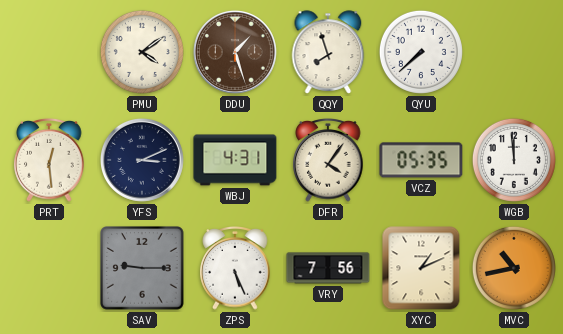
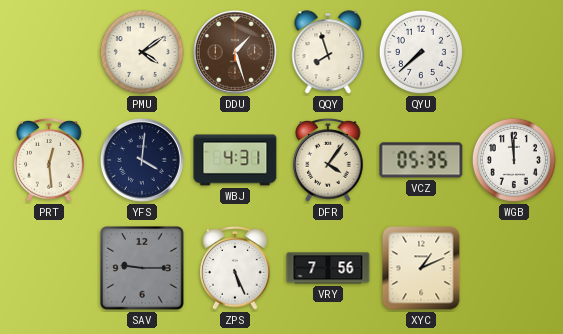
YFS: 3:11 -> 4:01
MVC: 10:43 -> none
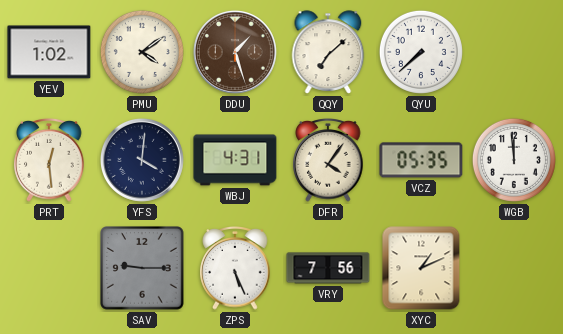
YEV: none -> 1:02
QQY: 7:57 -> 7:08
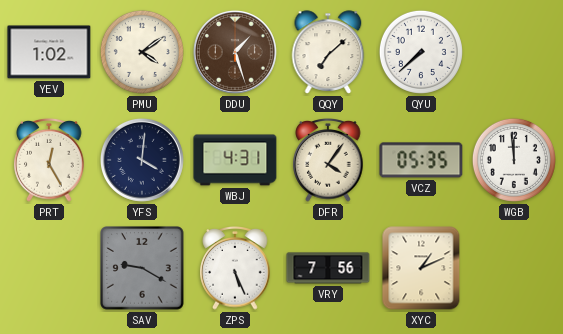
PRT: 12:29 -> 12:25
SAV: 9:15 -> 9:20
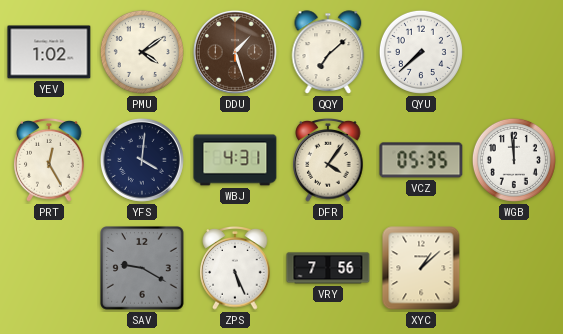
XYC: 1:11 -> 1:08
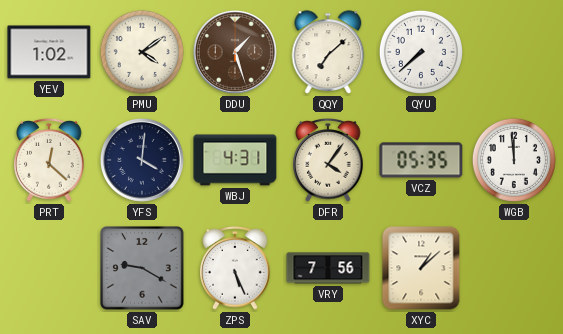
PRT: 12:25 -> 12:22
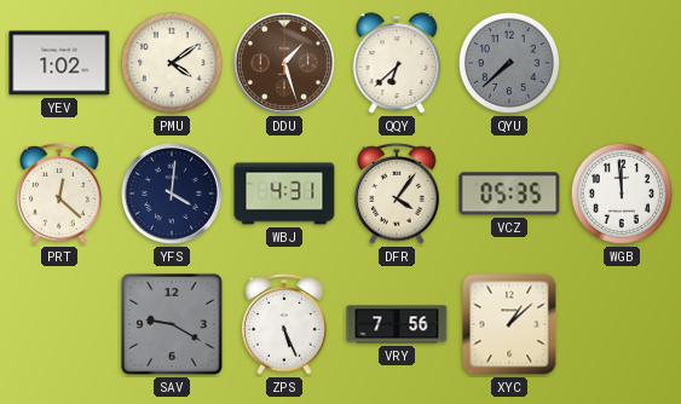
QQY: 7:08 -> 6:38
QYU dial: white -> grey
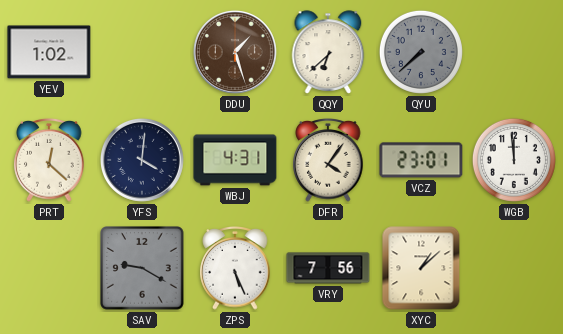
PMU: 4:09 -> none
VCZ: 05:35 -> 23:01
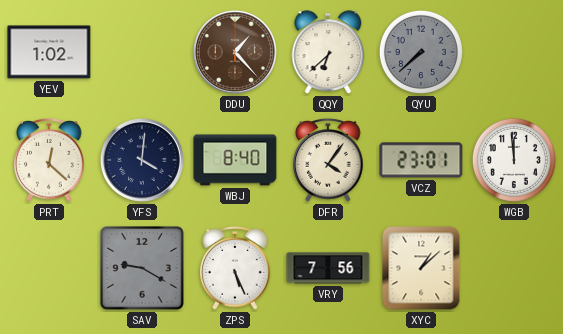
DDU: 1:27 -> 1:23
WBJ: 4:31 -> 8:40
